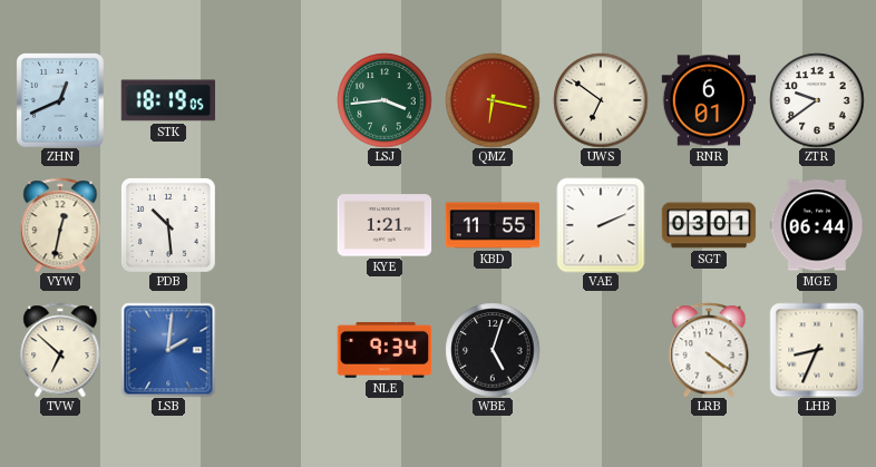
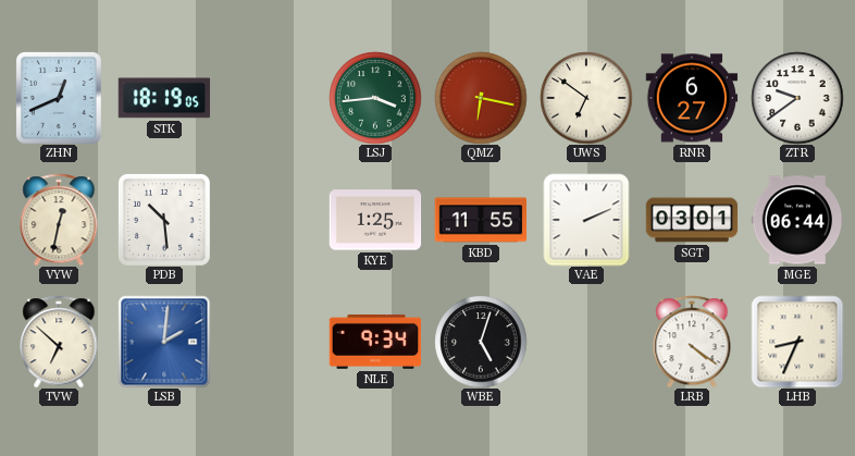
RNR: 6:01 -> 6:27
KYE: 1:21 -> 1:25
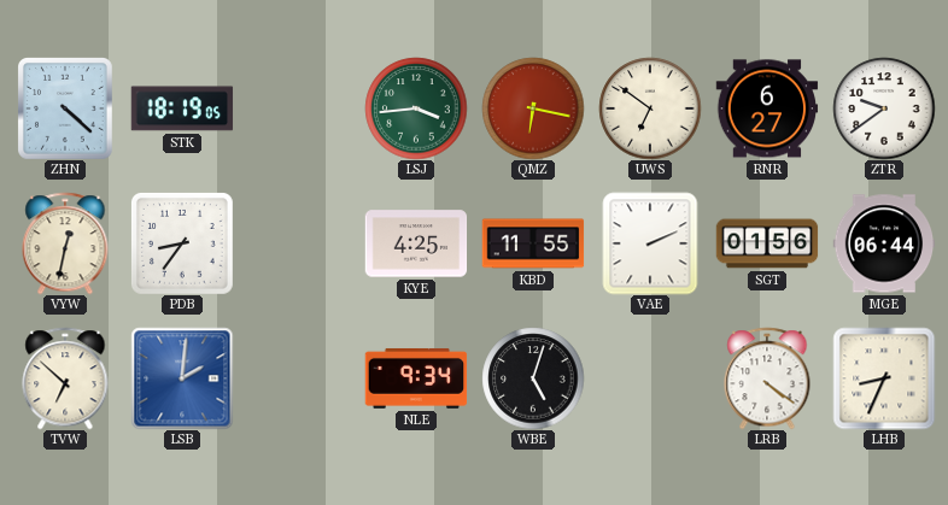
ZHN: 12:41 -> 4:22
PDB: 10:29 -> 8:36
KYE: 1:25 -> 4:25
SGT: 03:01 -> 01:56
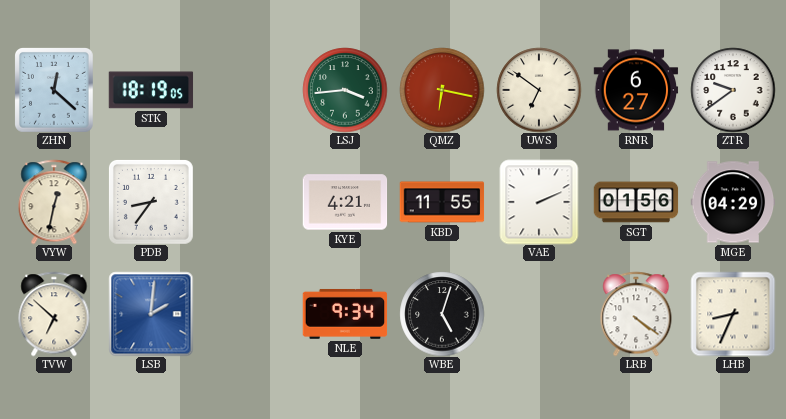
ZHN: 4:22 -> 12:22
KYE: 4:25 -> 4:21
MGE: 06:44 -> 04:29
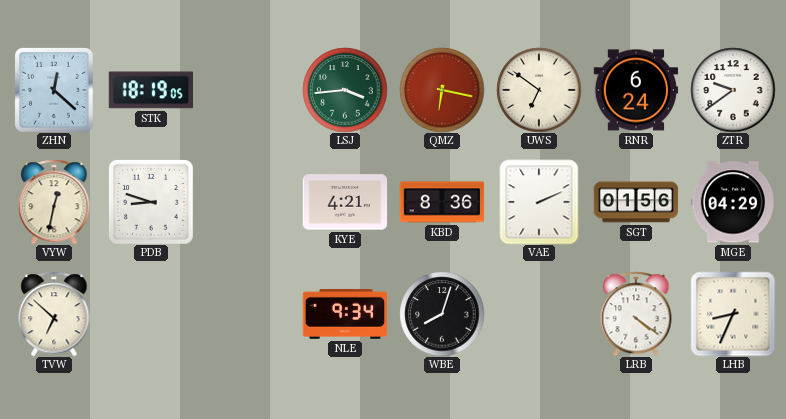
RNR: 6:27 -> 6:24
PDB: 8:36 -> 8:48
KBD: 11:55 -> 8:36
LSB: 2:01 -> none
WBE: 5:03 -> 8:03
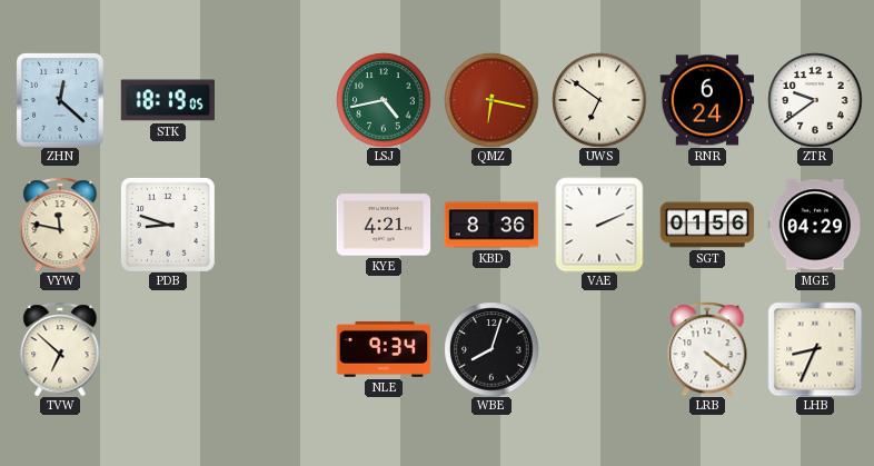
LSJ: 3:44 -> 4:43
VYW: 12:32 -> 11:47
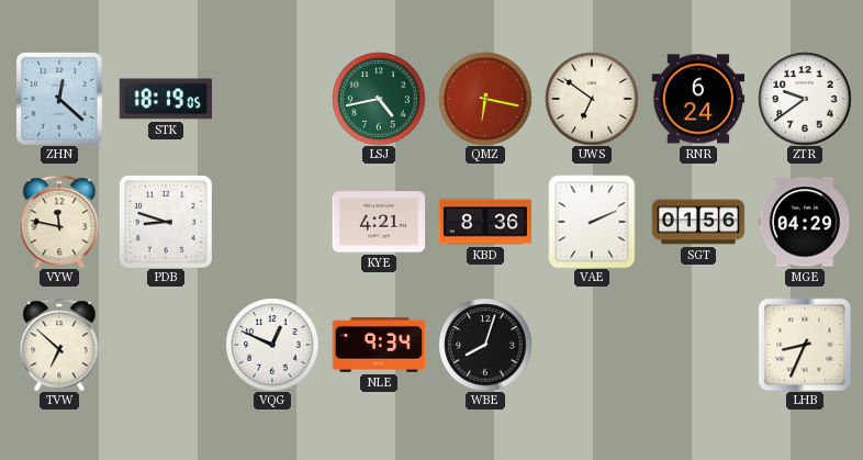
VQG: none -> 12:49
LRB: 4:21 -> none
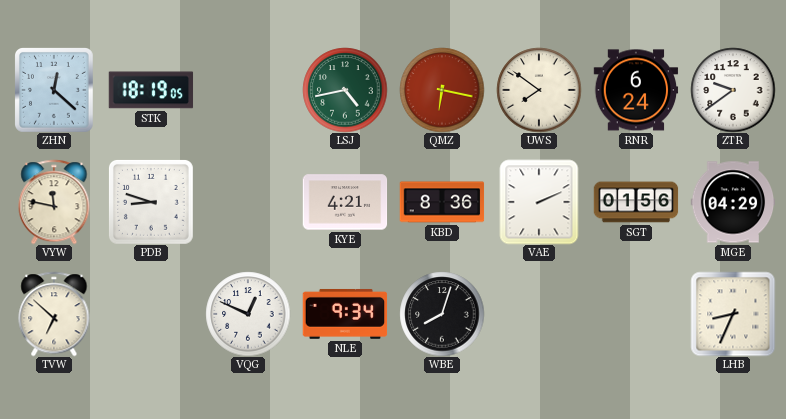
UWS: 6:51 -> 7:51
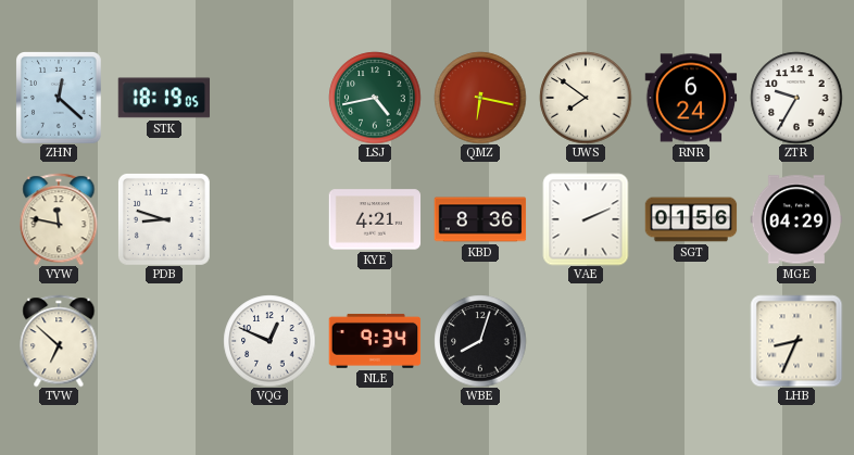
ZTR: 9:39 -> 9:35
